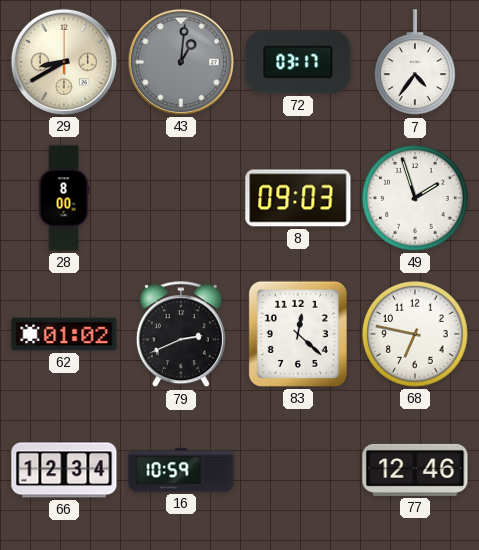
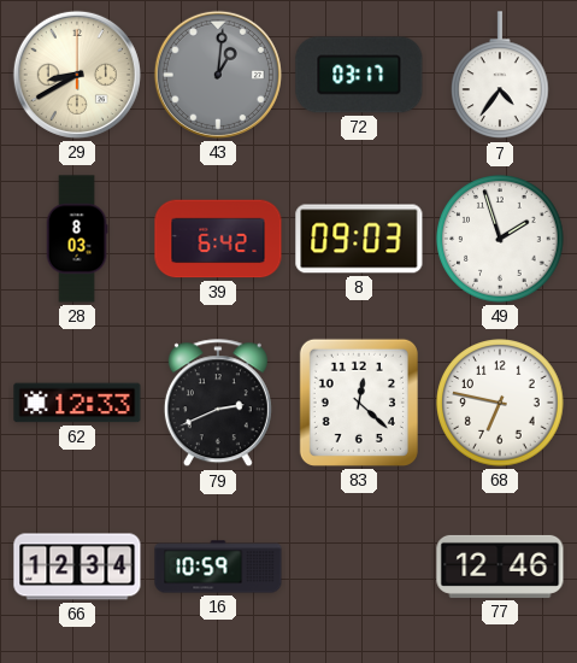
28: 8:00 -> 8:03
39: none -> 6:42
62: 01:02 -> 12:33
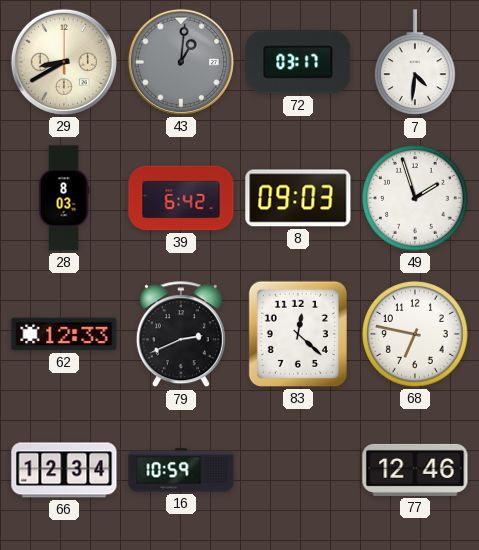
7: 4:36 -> 4:31
